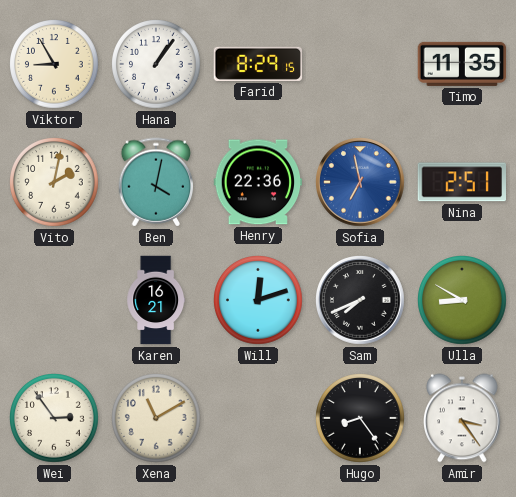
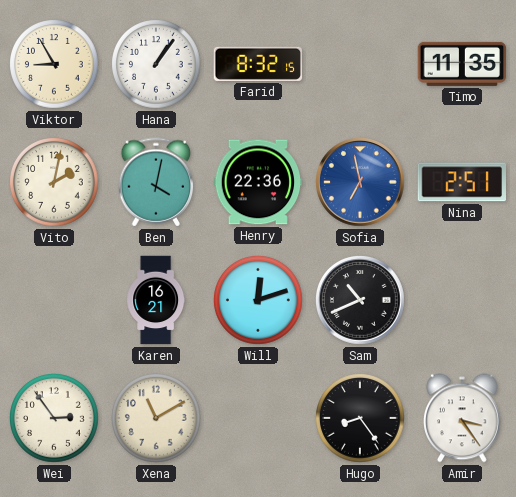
Farid: 8:29 -> 8:32
Sam: 7:41 -> 10:41
Ulla: 8:50 -> none
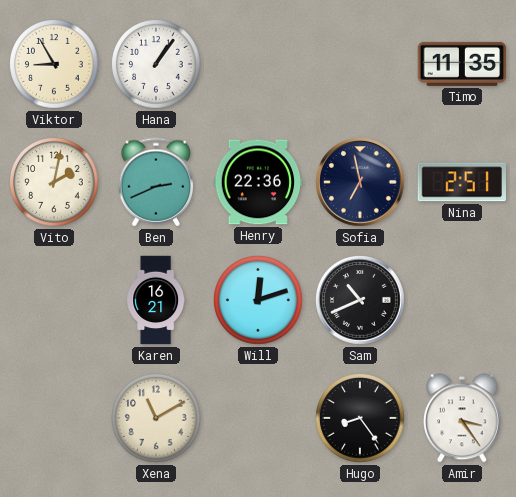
Farid: 8:32 -> none
Ben: 4:02 -> 2:41
Sofia dial: blue -> navy
Wei: 2:54 -> none
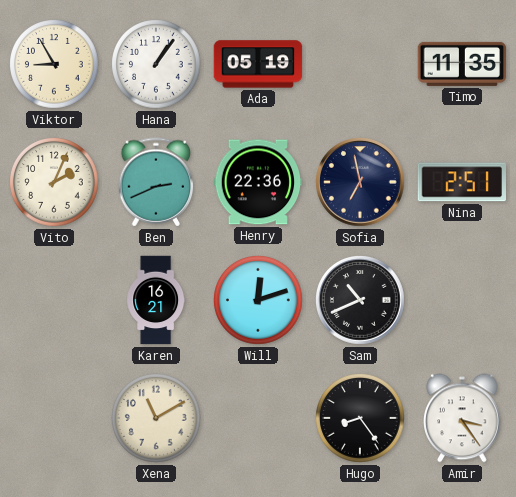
Ada: none -> 05:19
Vito: 2:02 -> 2:04
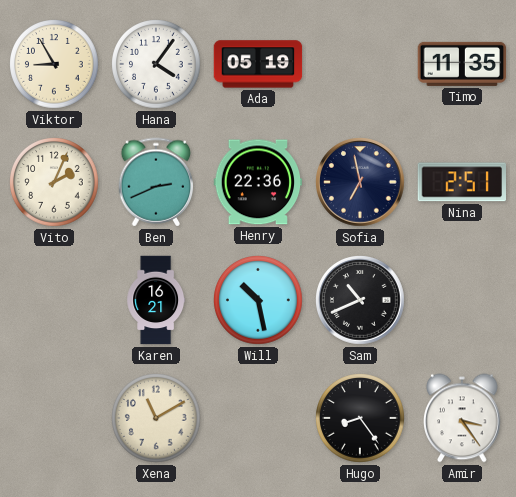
Hana: 1:06 -> 4:06
Will: 12:12 -> 10:28
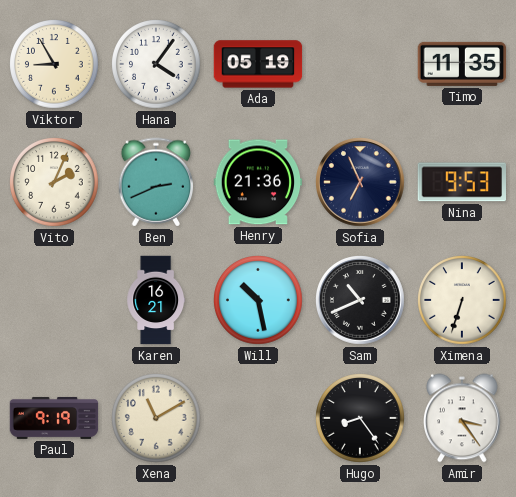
Henry: 22:36 -> 21:36
Sofia: 6:58 -> 6:56
Nina: 2:51 -> 9:53
Ximena: none -> 6:33
Paul: none -> 9:19
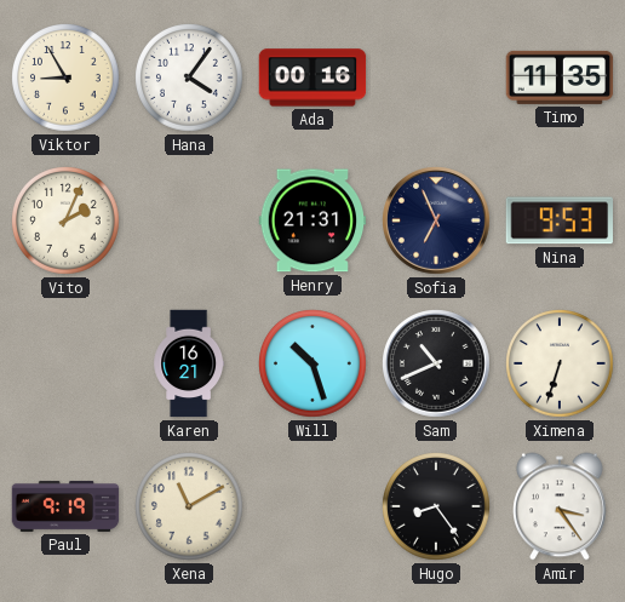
Ada: 05:19 -> 00:16
Ben: 2:41 -> none
Henry: 21:36 -> 21:31
Will: 10:28 -> 10:27
